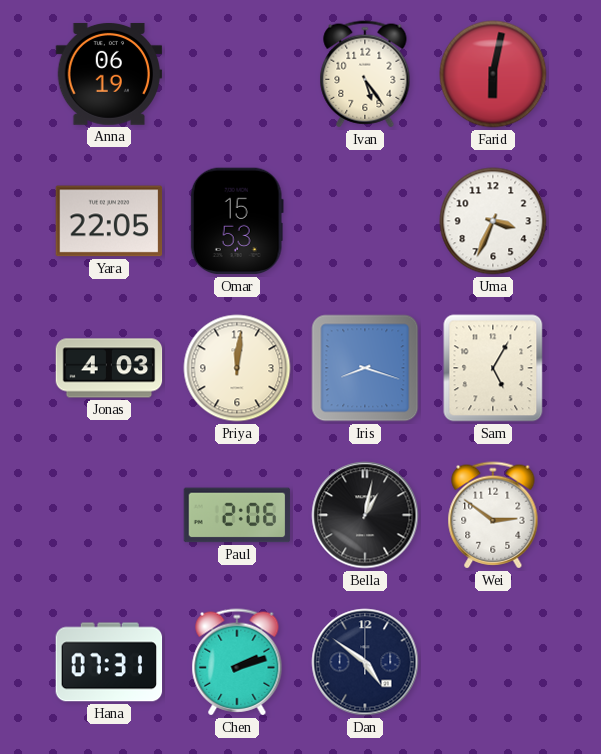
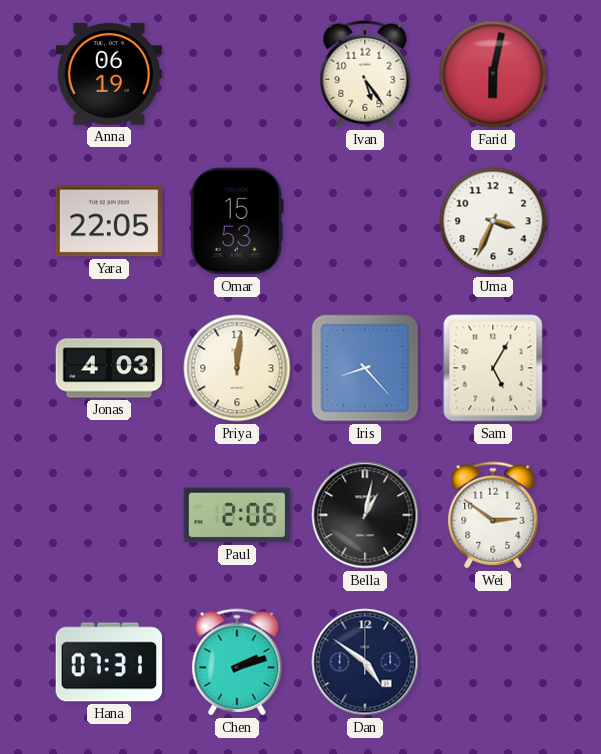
Iris: 8:18 -> 8:23
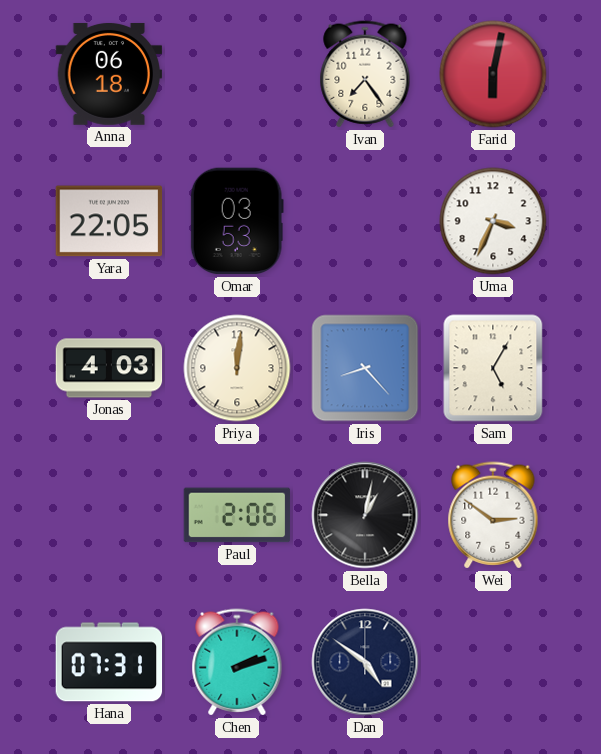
Anna: 06:19 -> 06:18
Ivan: 5:24 -> 7:24
Omar: 15:53 -> 03:53
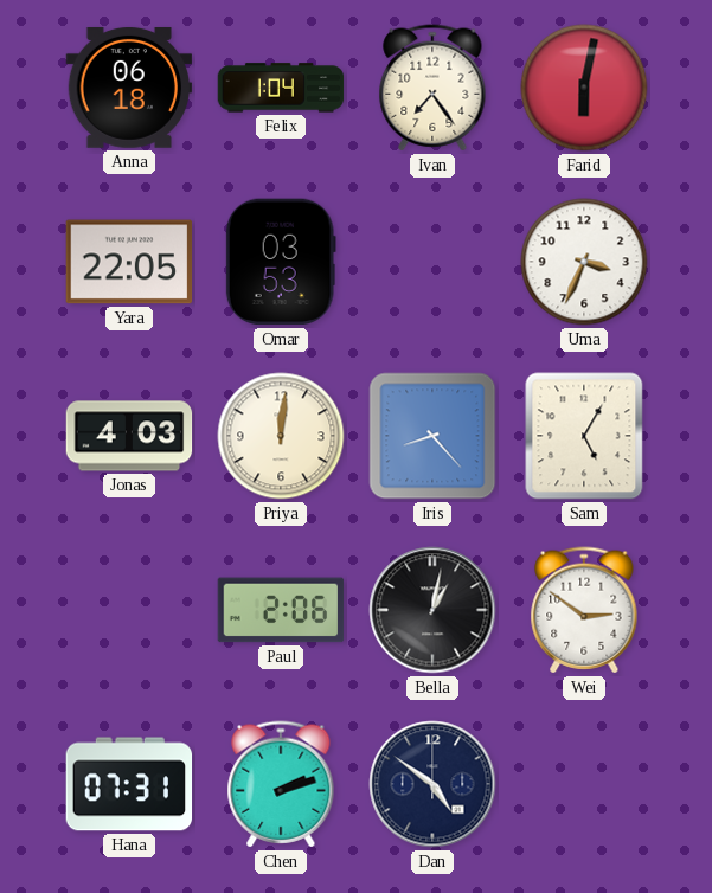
Felix: none -> 1:04
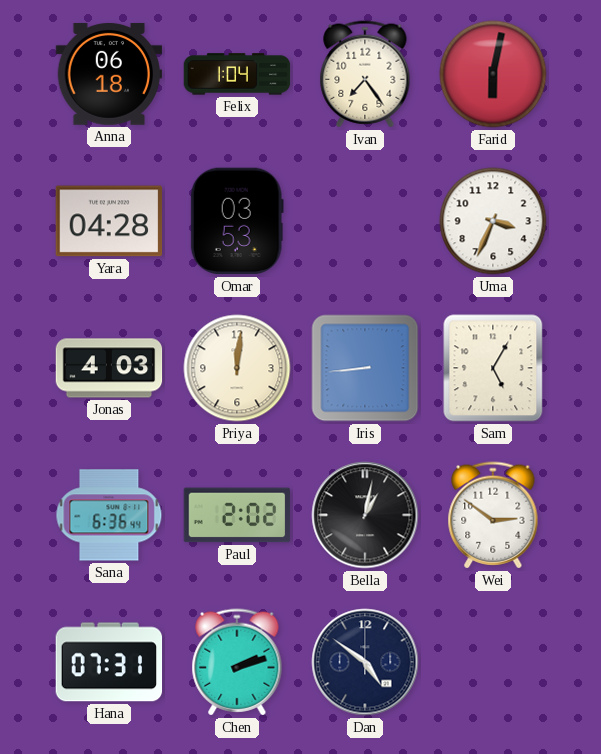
Yara: 22:05 -> 04:28
Iris: 8:23 -> 8:44
Sana: none -> 6:36
Paul: 2:06 -> 2:02
